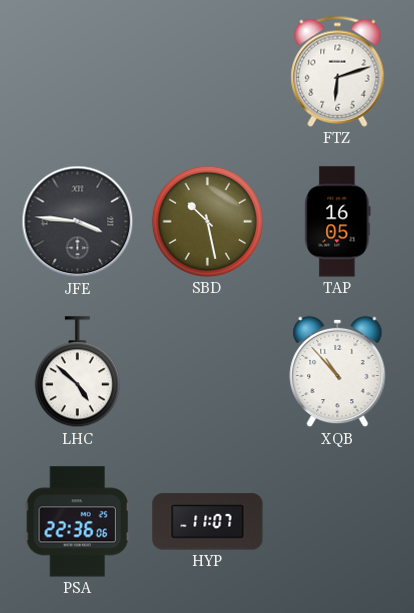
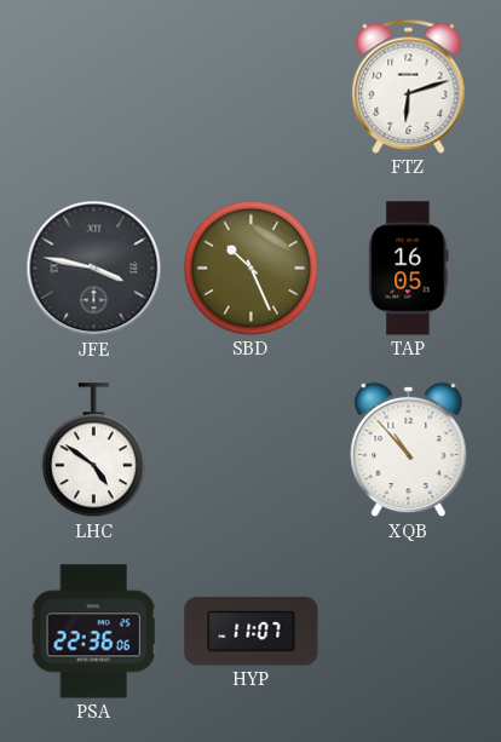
JFE: 3:46 -> 3:47
SBD: 10:28 -> 10:26
LHC: 4:52 -> 4:51
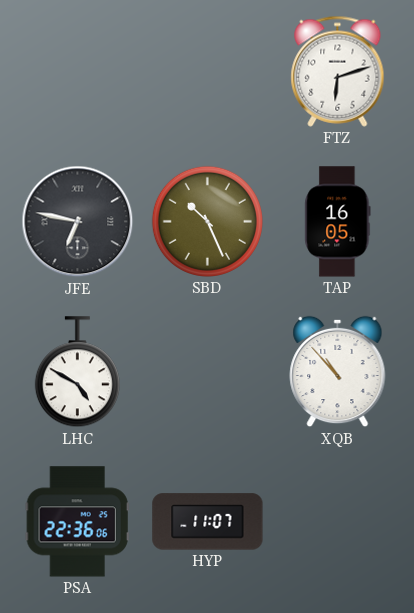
JFE: 3:47 -> 6:47
LHC: 4:51 -> 4:50
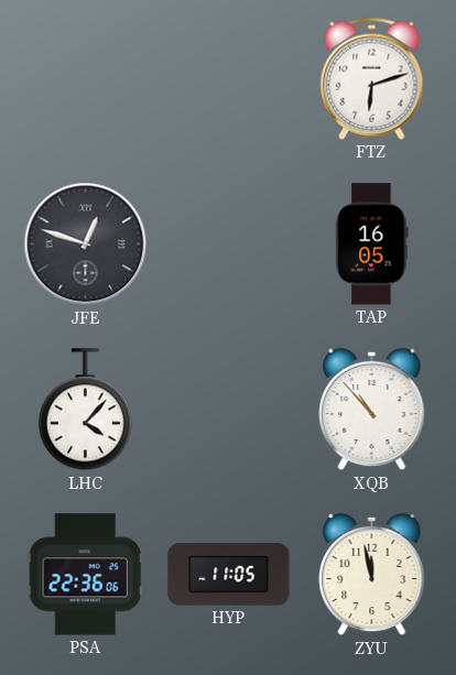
JFE: 6:47 -> 12:48
SBD: 10:26 -> none
LHC: 4:50 -> 4:07
HYP: 11:07 -> 11:05
ZYU: none -> 11:58
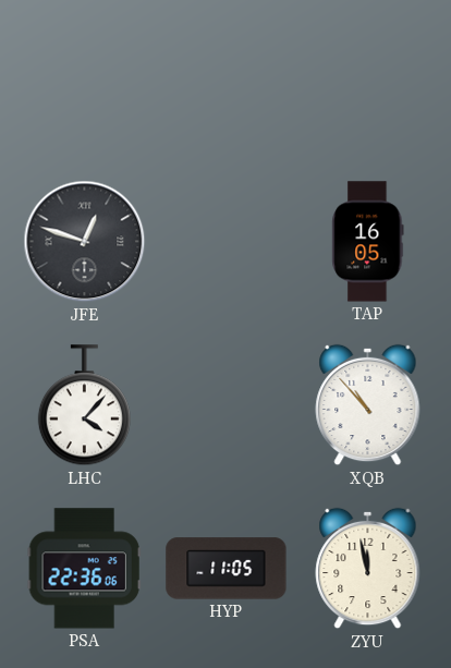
FTZ: 6:12 -> none
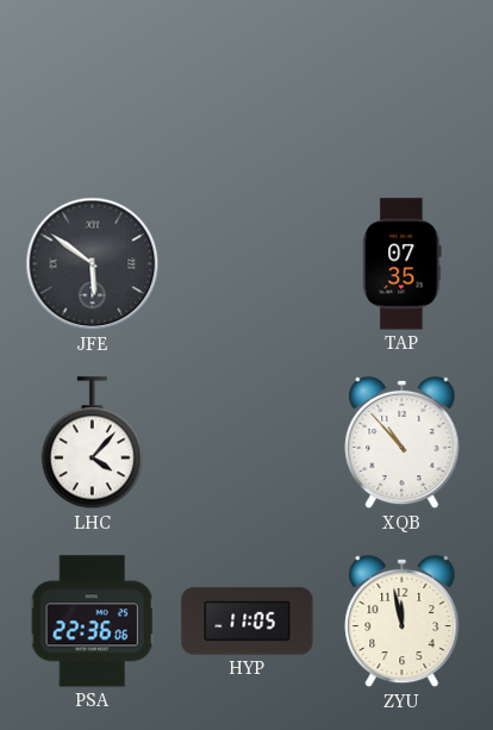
JFE: 12:48 -> 5:51
TAP: 16:05 -> 07:35
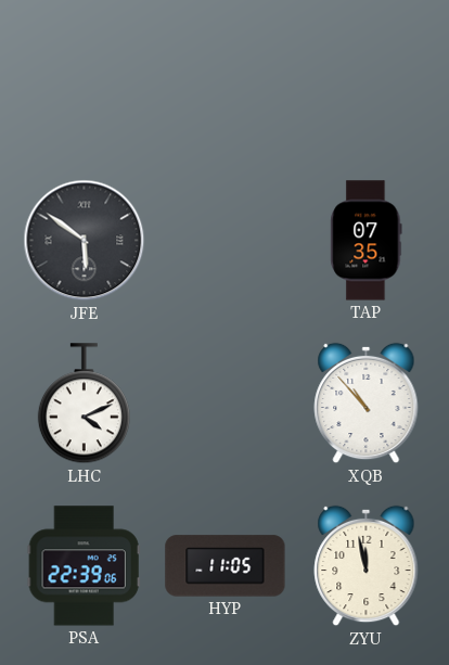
LHC: 4:07 -> 4:11
PSA: 22:36 -> 22:39
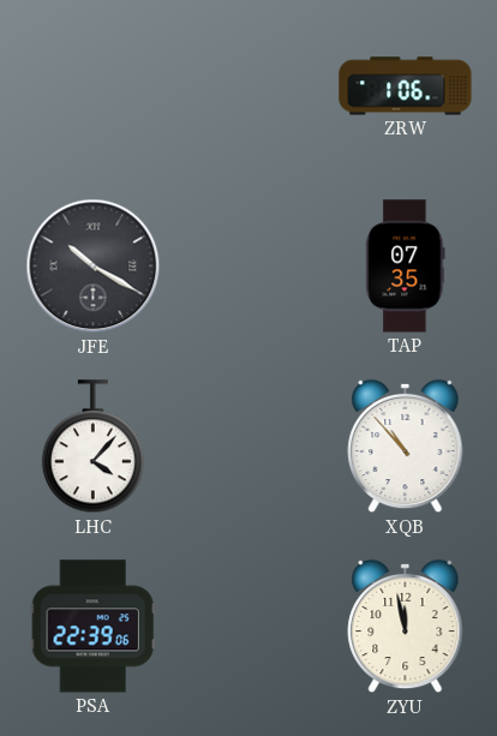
ZRW: none -> 1:06
JFE: 5:51 -> 10:20
LHC: 4:11 -> 4:07
HYP: 11:05 -> none
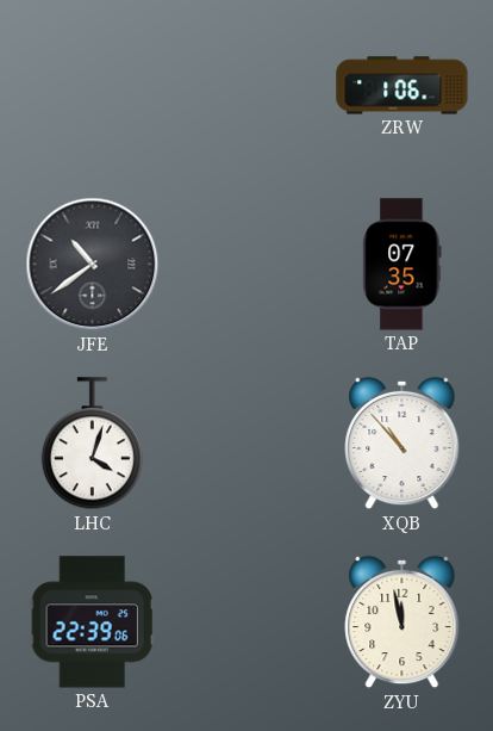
JFE: 10:20 -> 10:39
LHC: 4:07 -> 4:03
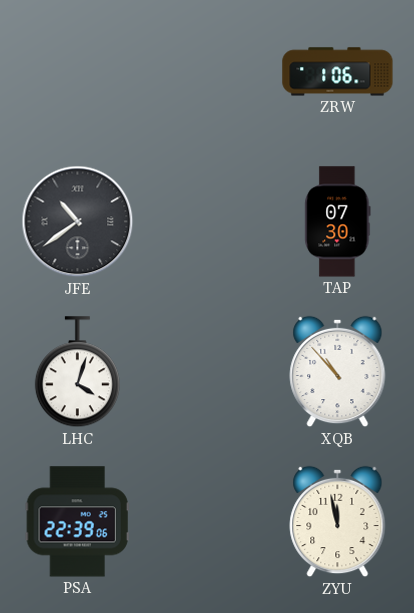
TAP: 07:35 -> 07:30
